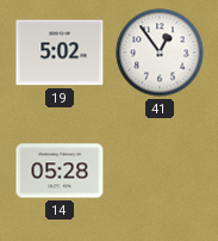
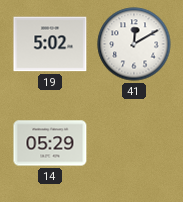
41: 12:54 -> 12:10
14: 05:28 -> 05:29
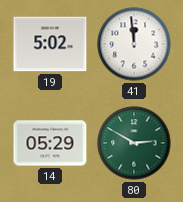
41: 12:10 -> 11:59
80: none -> 2:50
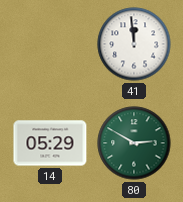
19: 5:02 -> none
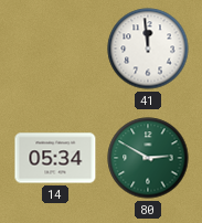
14: 05:29 -> 05:34
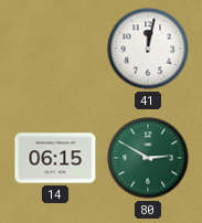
41: 11:59 -> 12:02
14: 05:34 -> 06:15
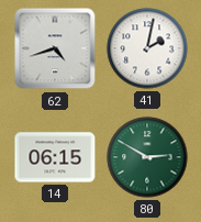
62: none -> 4:42
41: 12:02 -> 2:02
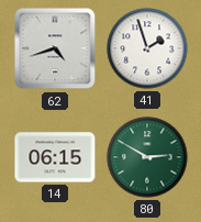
41: 2:02 -> 1:57
